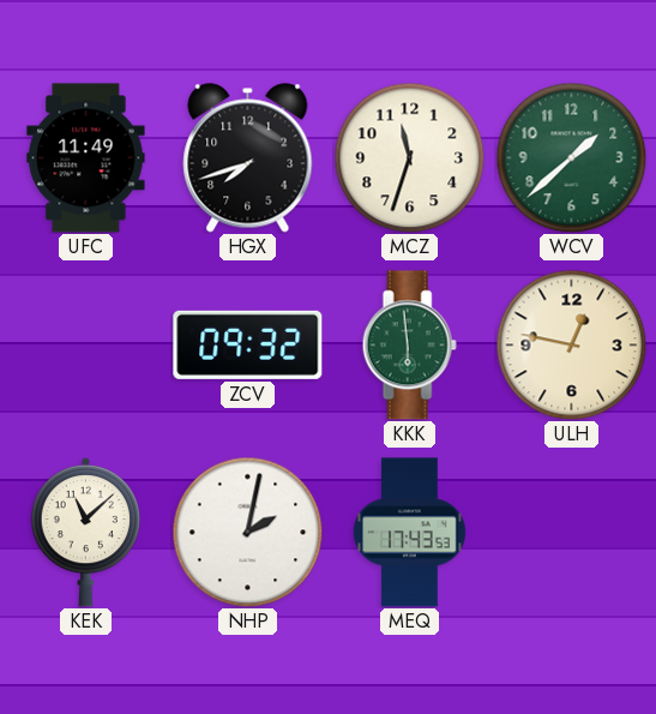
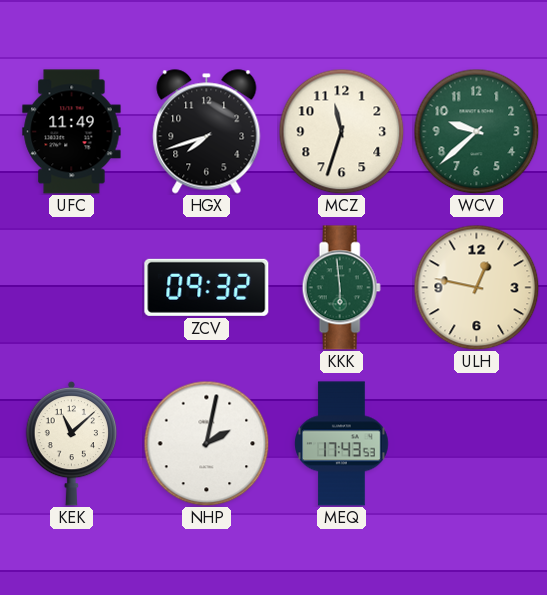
WCV: 1:38 -> 9:38
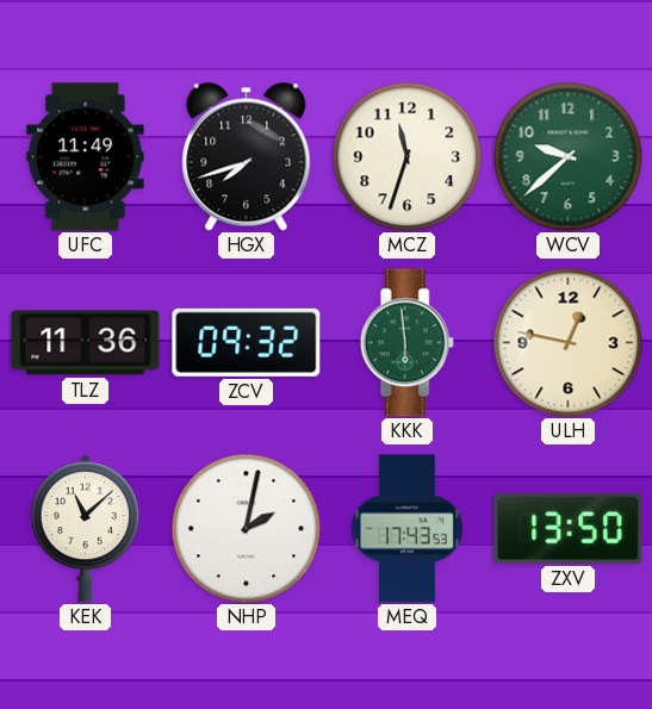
TLZ: none -> 11:36
ZXV: none -> 13:50
